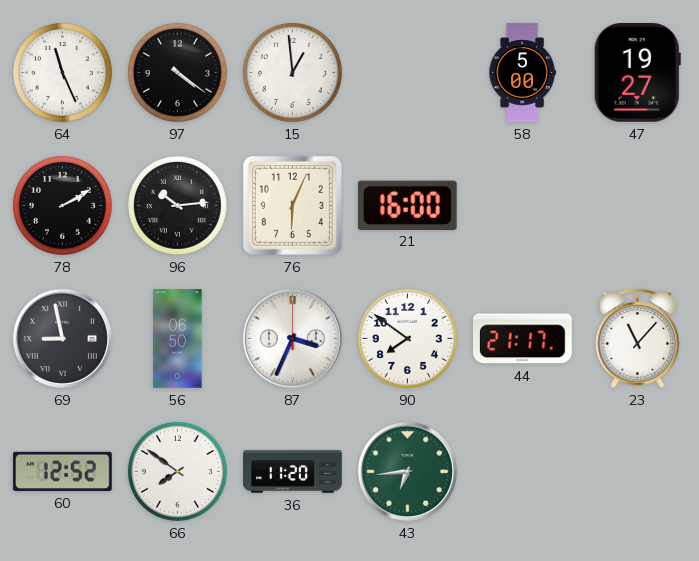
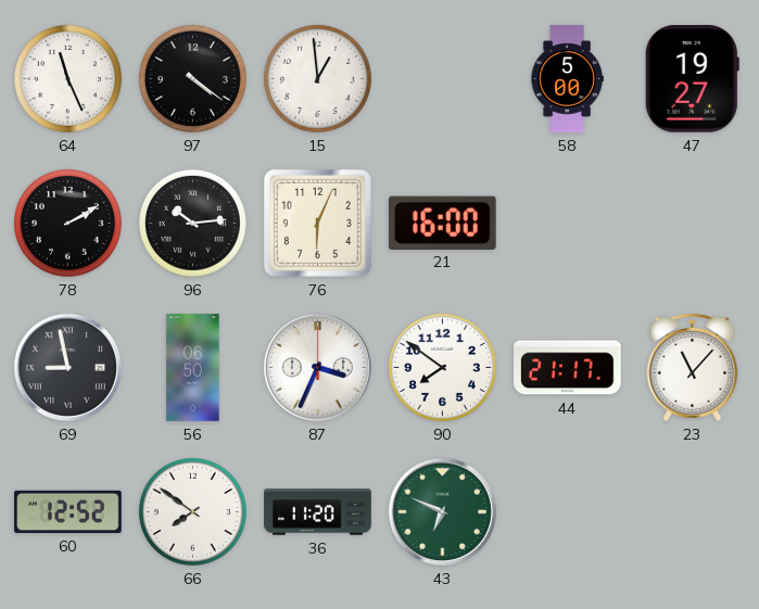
43: 6:44 -> 6:49
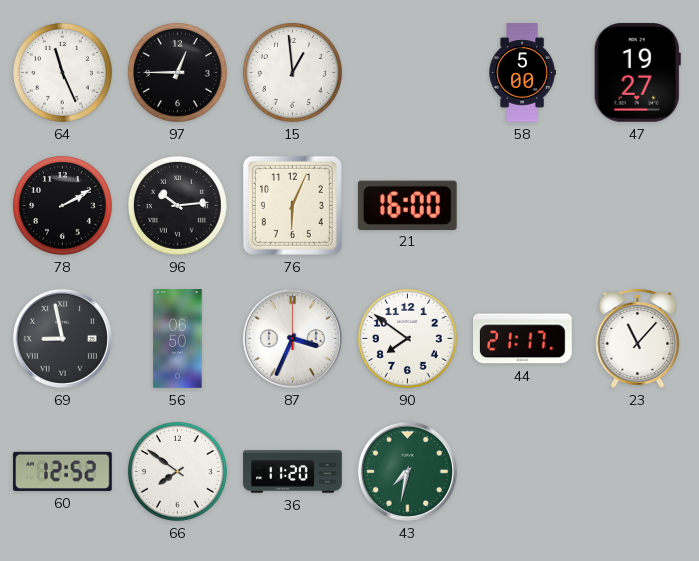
97: 4:21 -> 12:45
43: 6:49 -> 7:32
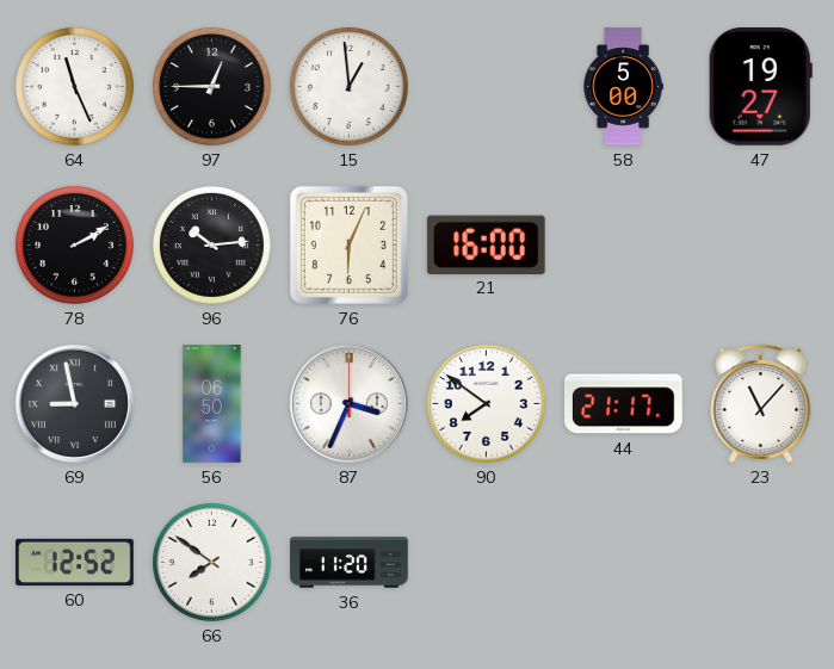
43: 7:32 -> none
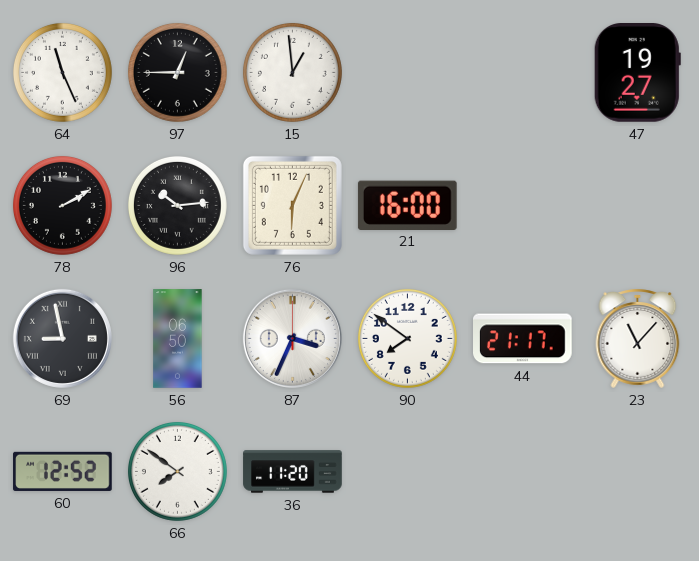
58: 5:00 -> none
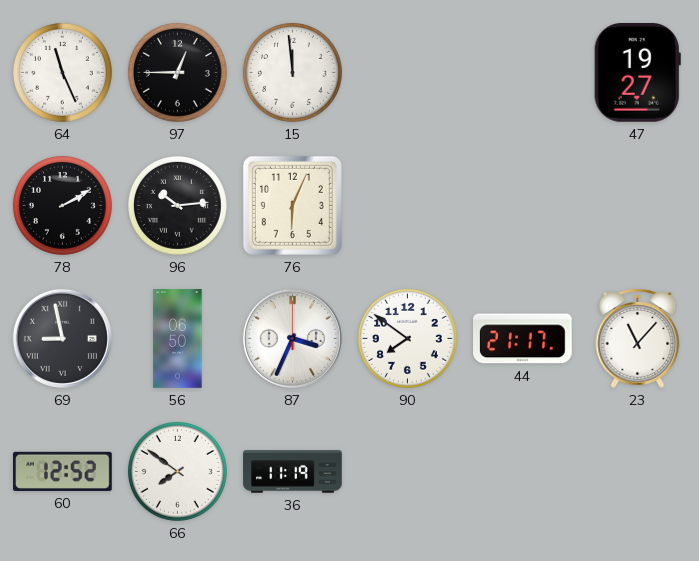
15: 12:59 -> 11:59
21: 16:00 -> none
36: 11:20 -> 11:19
